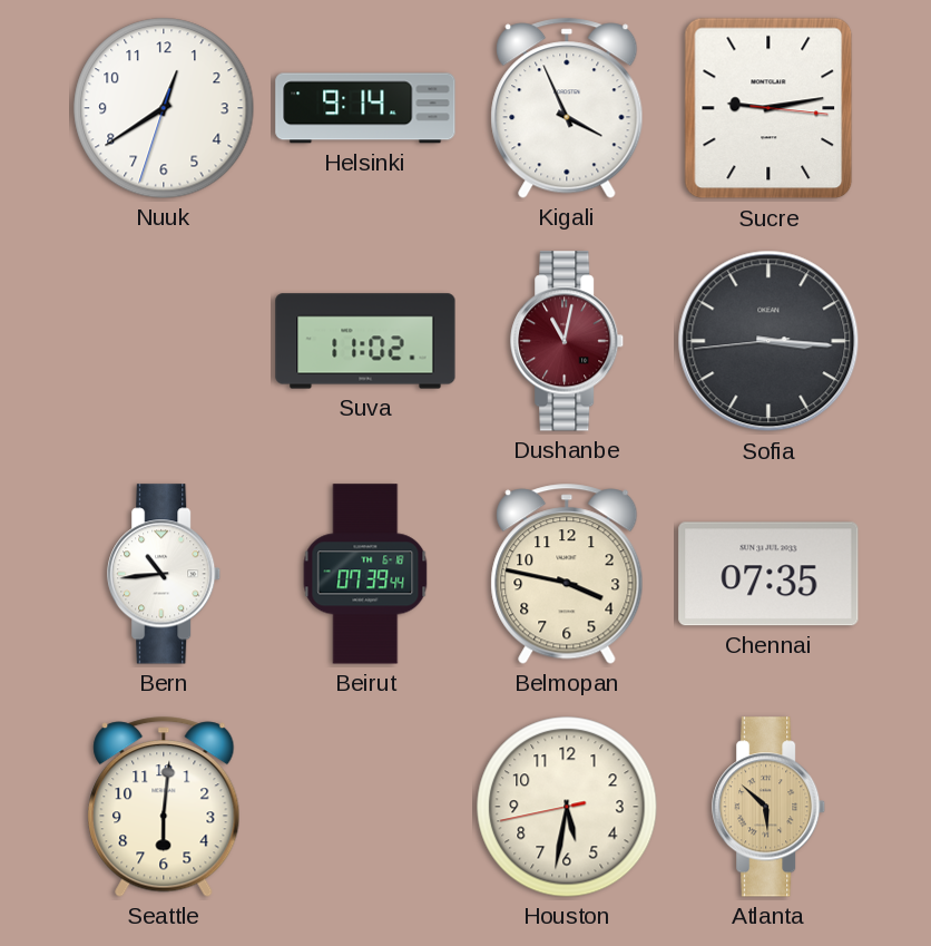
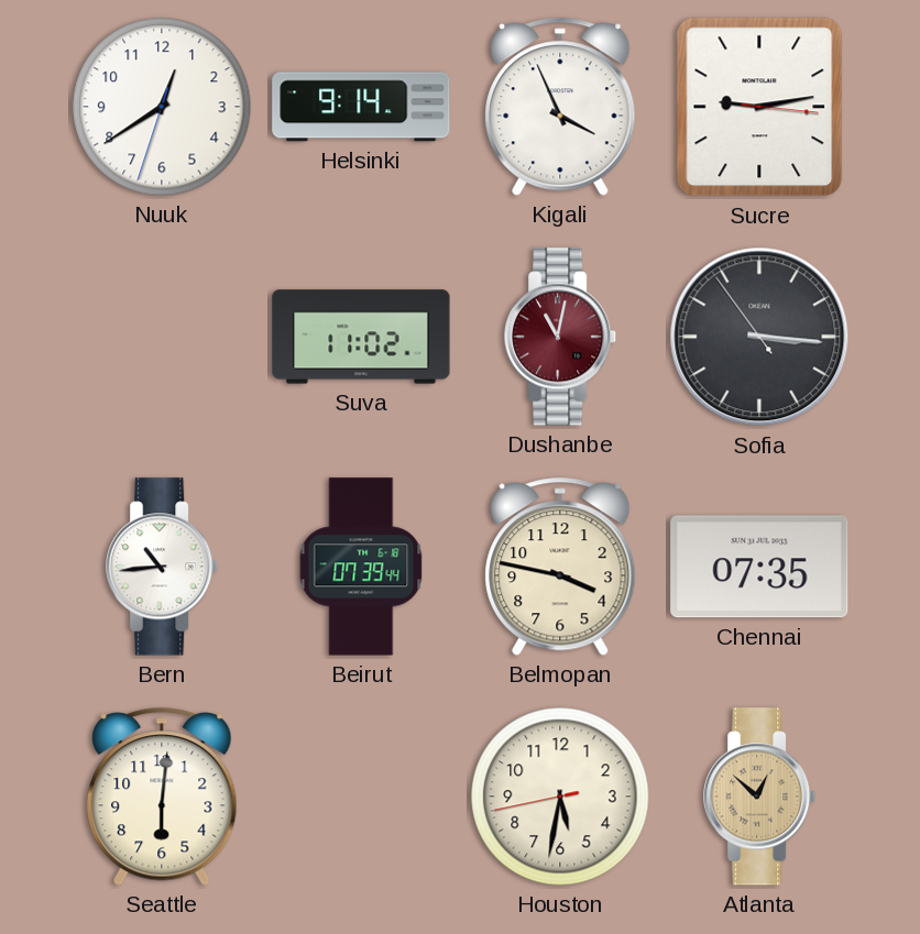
Sofia: 3:15:44 -> 3:15:54
Atlanta: 5:52 -> 12:52
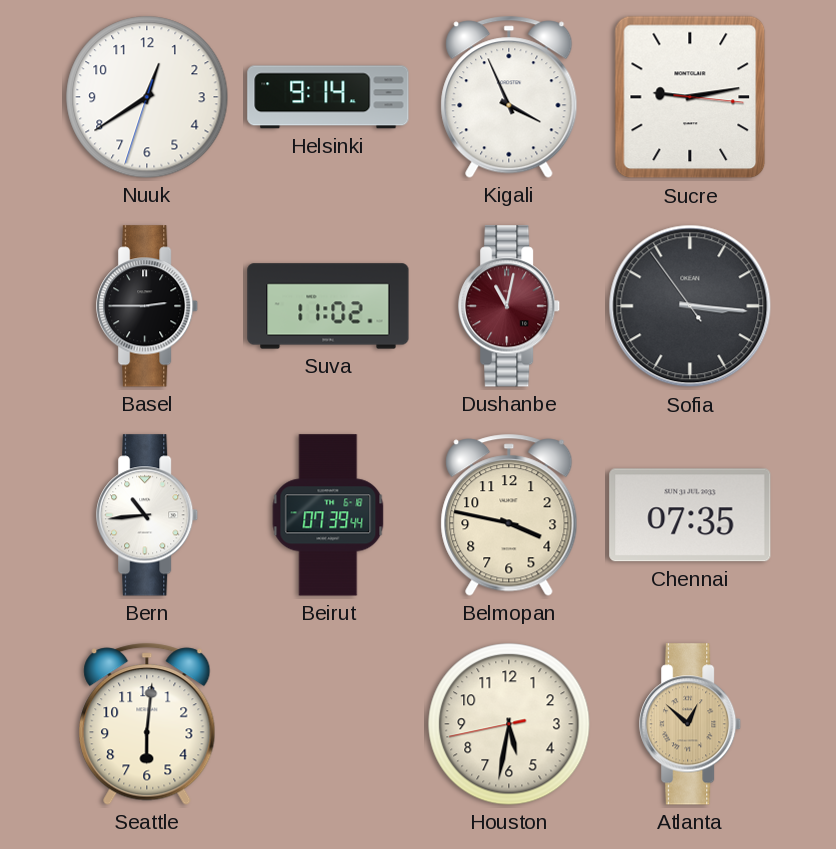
Basel: none -> 2:45
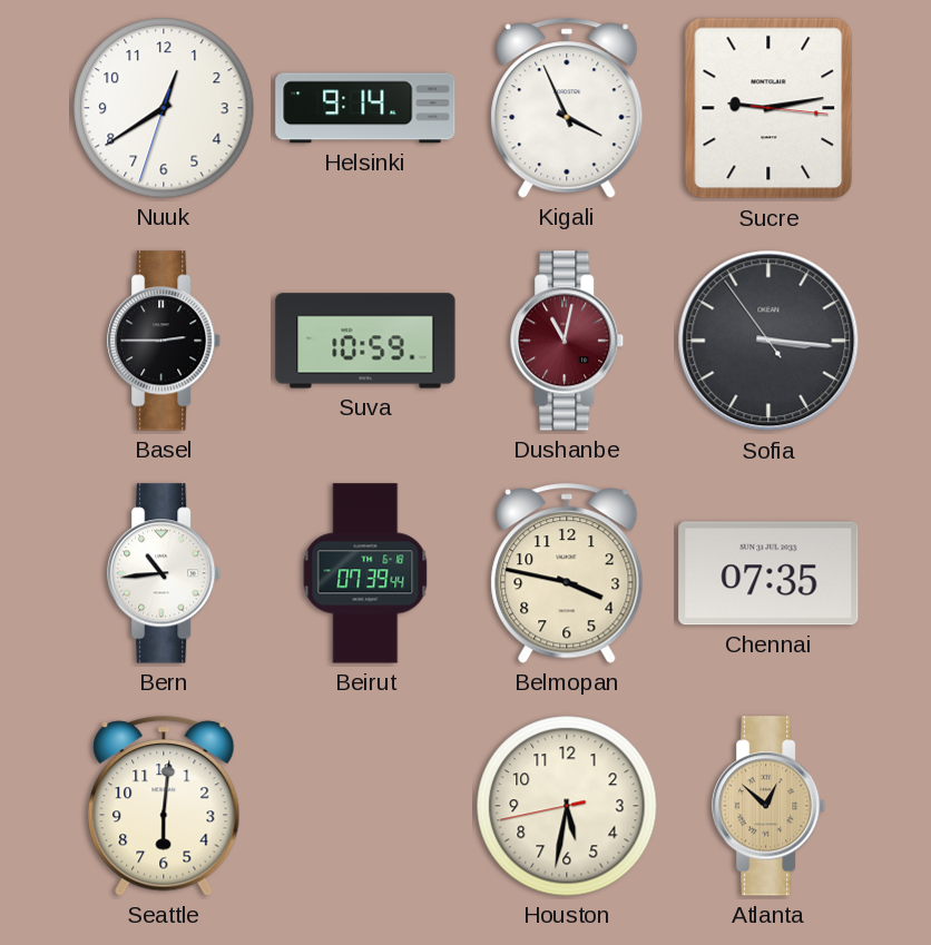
Suva: 11:02 -> 10:59
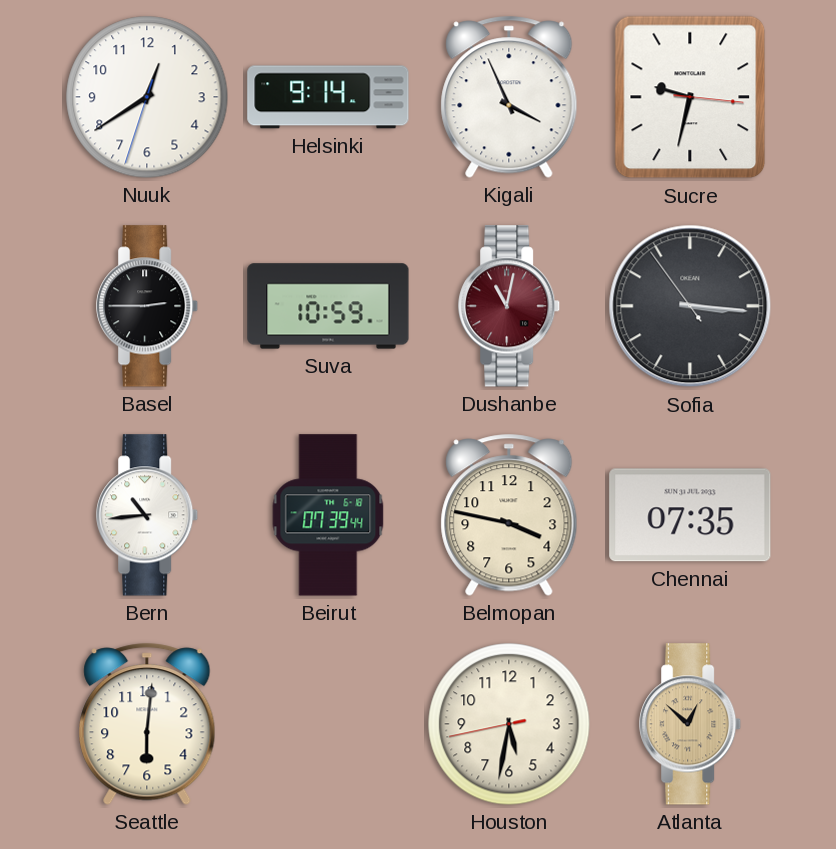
Sucre: 9:13 -> 9:32
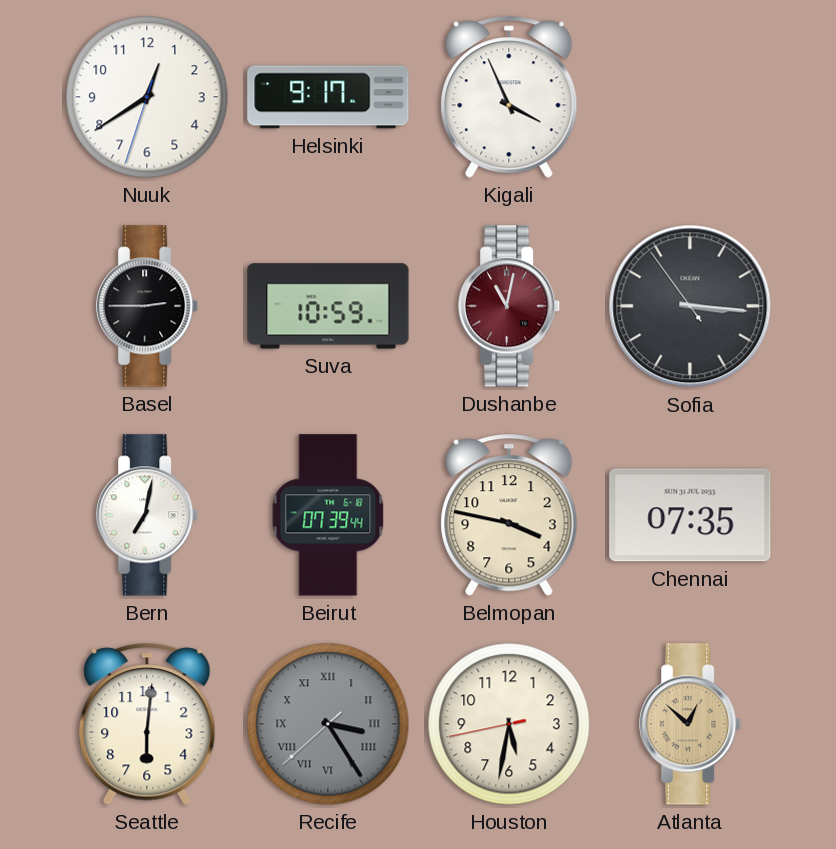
Helsinki: 9:14 -> 9:17
Sucre: 9:32 -> none
Bern: 10:44 -> 7:02
Recife: none -> 3:24
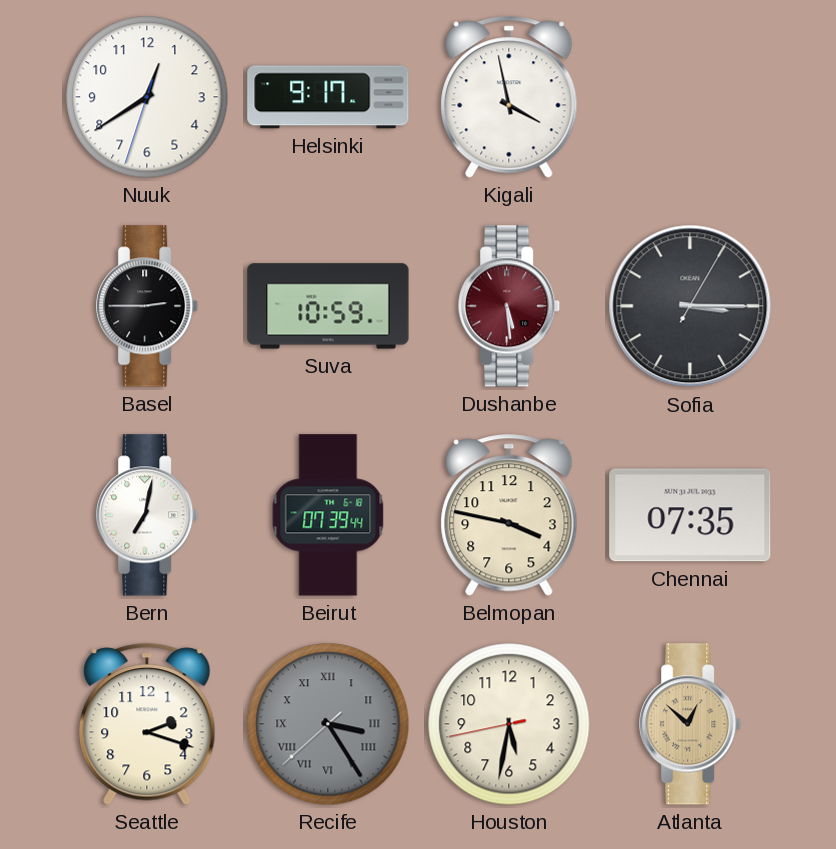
Kigali: 3:56 -> 3:58
Dushanbe: 11:02 -> 5:29
Sofia: 3:15:54 -> 3:15:05
Seattle: 6:01 -> 2:18
